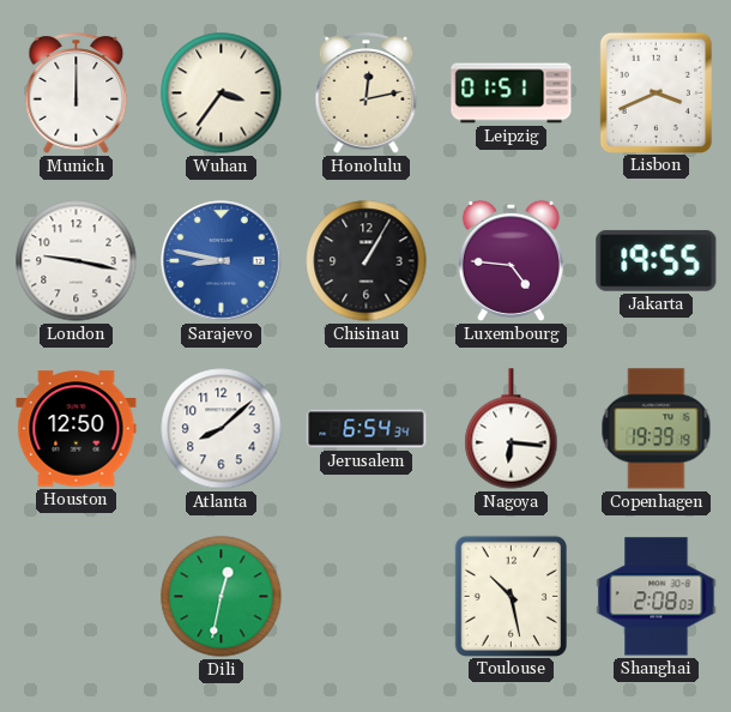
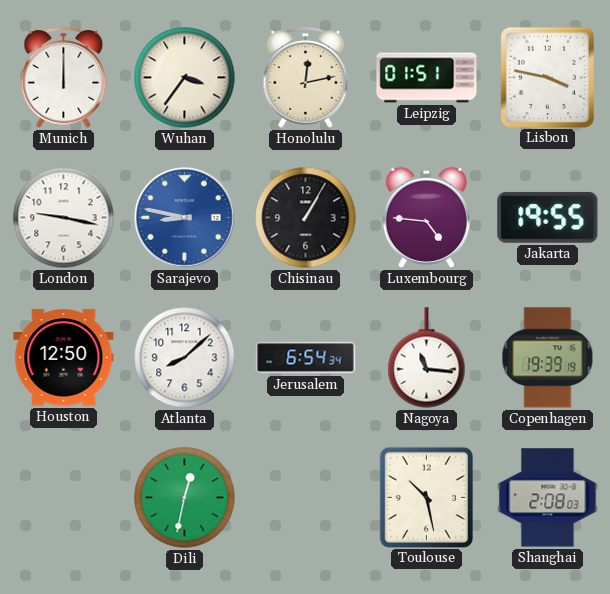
Lisbon: 3:41 -> 3:47
Nagoya: 6:16 -> 11:16
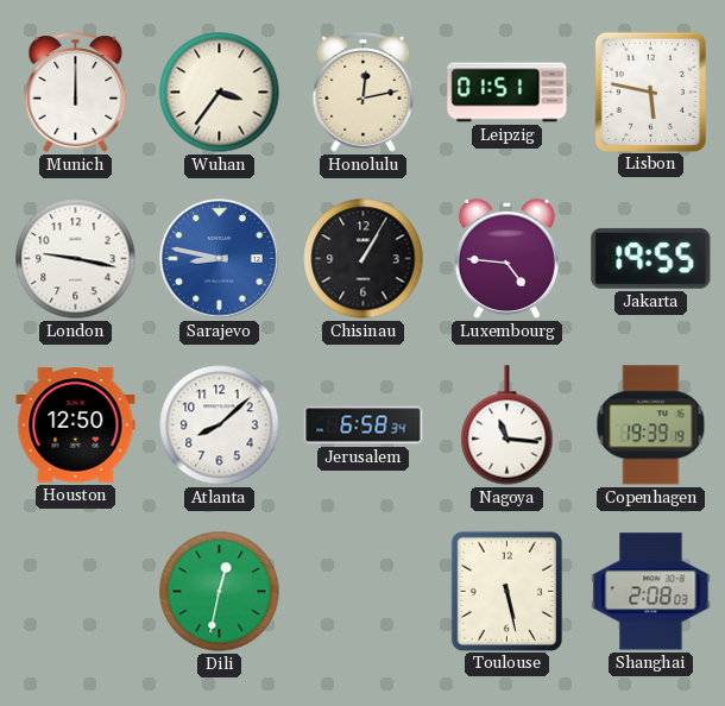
Lisbon: 3:47 -> 5:47
Jerusalem: 6:54 -> 6:58
Toulouse: 10:28 -> 5:28
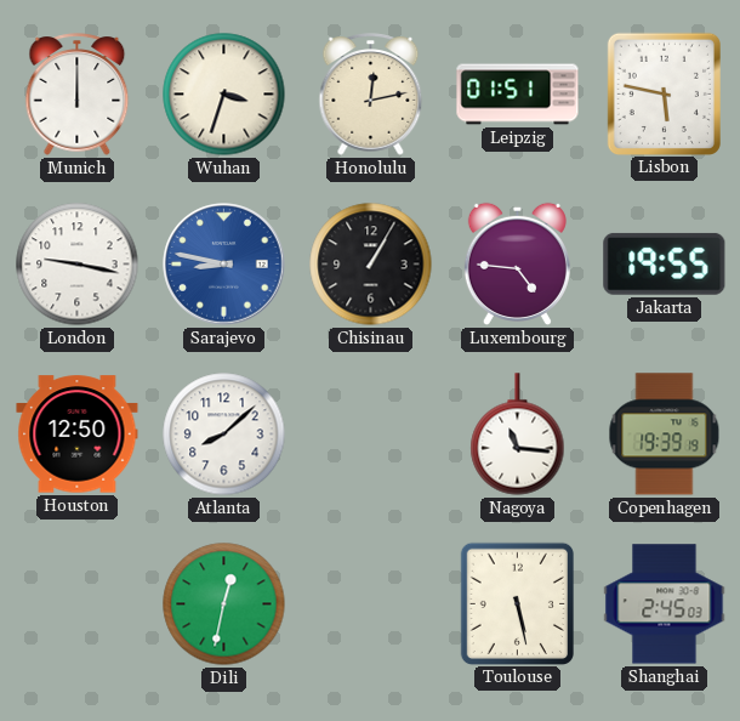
Wuhan: 3:36 -> 3:33
Jerusalem: 6:58 -> none
Shanghai: 2:08 -> 2:45
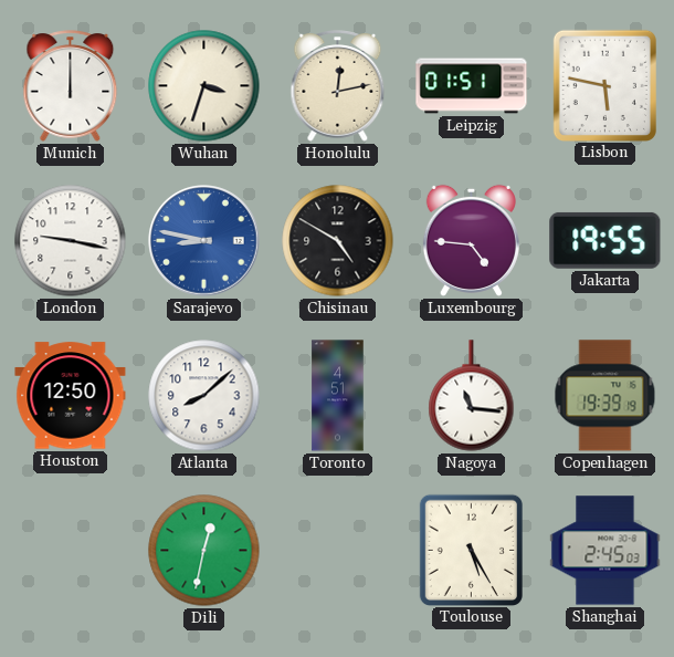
Chisinau: 1:05 -> 4:50
Toronto: none -> 4:51
Toulouse: 5:28 -> 5:25
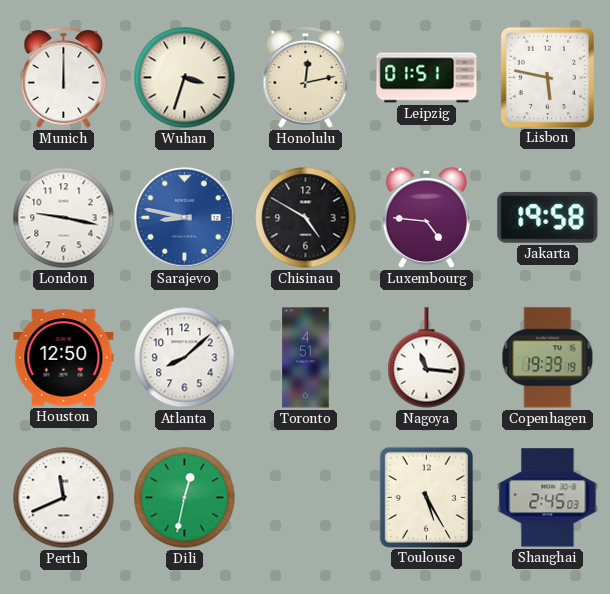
Jakarta: 19:55 -> 19:58
Perth: none -> 11:41
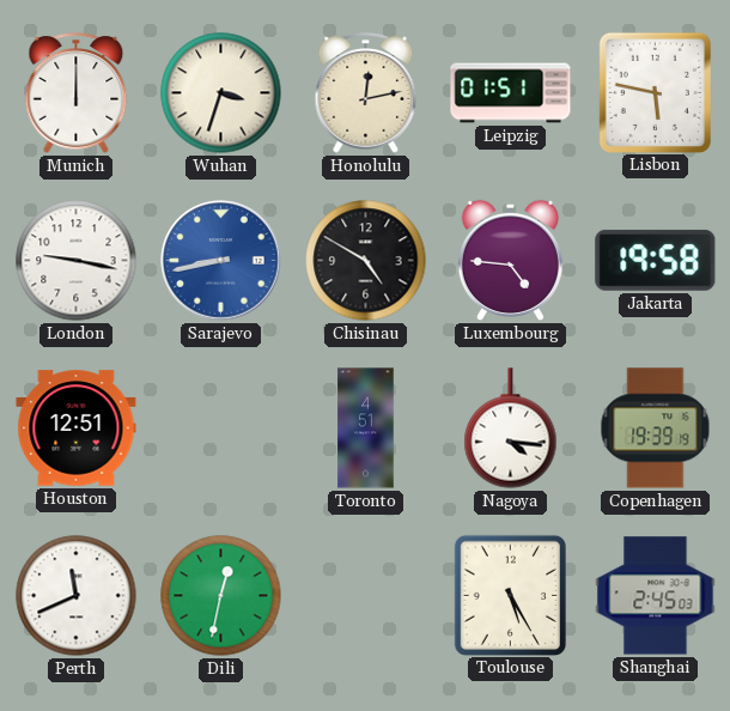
Sarajevo: 8:47 -> 8:43
Houston: 12:50 -> 12:51
Atlanta: 8:08 -> none
Nagoya: 11:16 -> 4:16
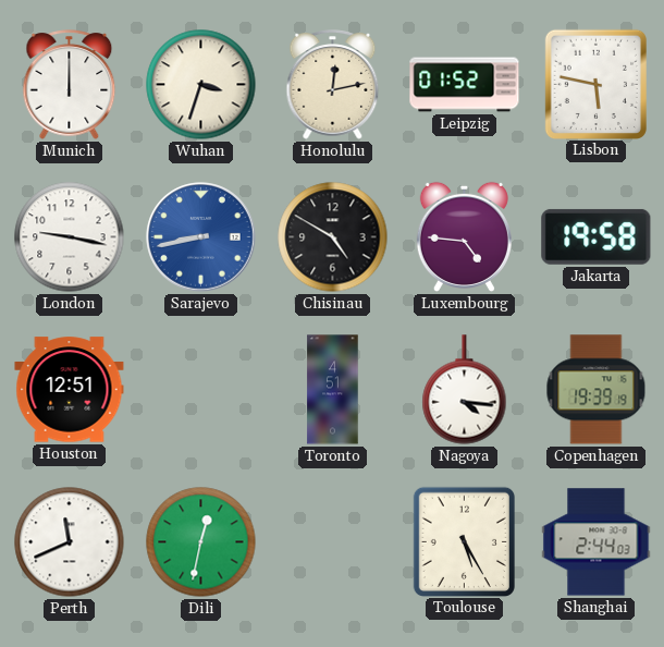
Leipzig: 01:51 -> 01:52
Shanghai: 2:45 -> 2:44
